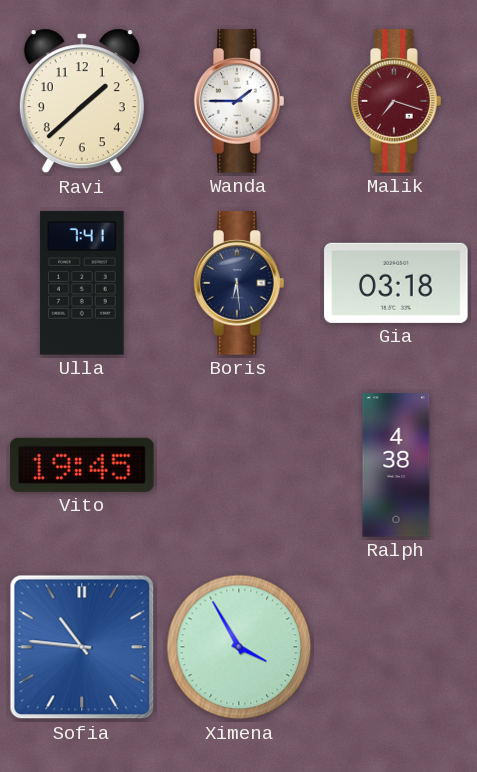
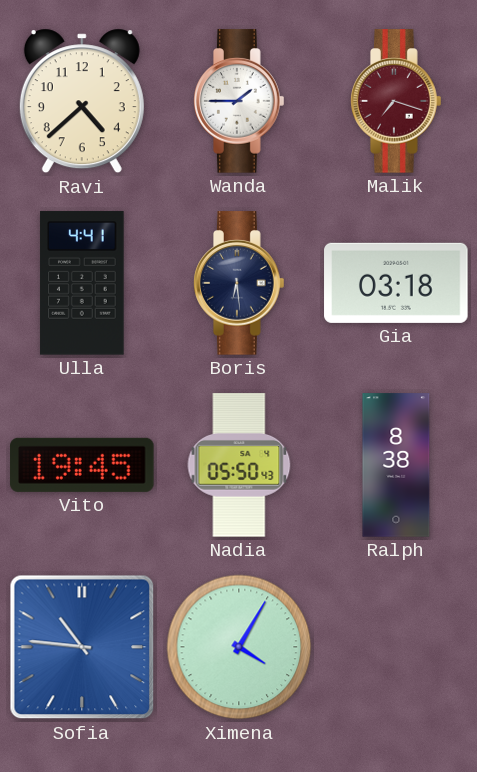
Ravi: 1:38 -> 4:38
Ulla: 7:41 -> 4:41
Nadia: none -> 05:50
Ralph: 4:38 -> 8:38
Ximena: 3:55 -> 4:05
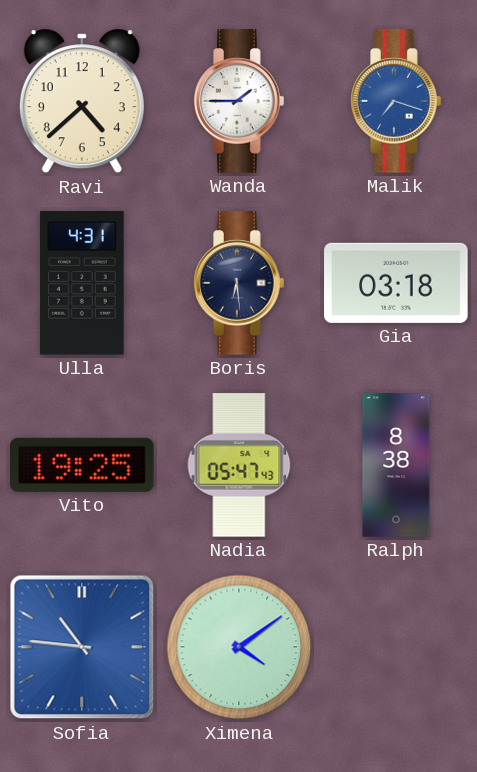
Malik dial: burgundy -> blue
Ulla: 4:41 -> 4:31
Vito: 19:45 -> 19:25
Nadia: 05:50 -> 05:47
Ximena: 4:05 -> 4:09
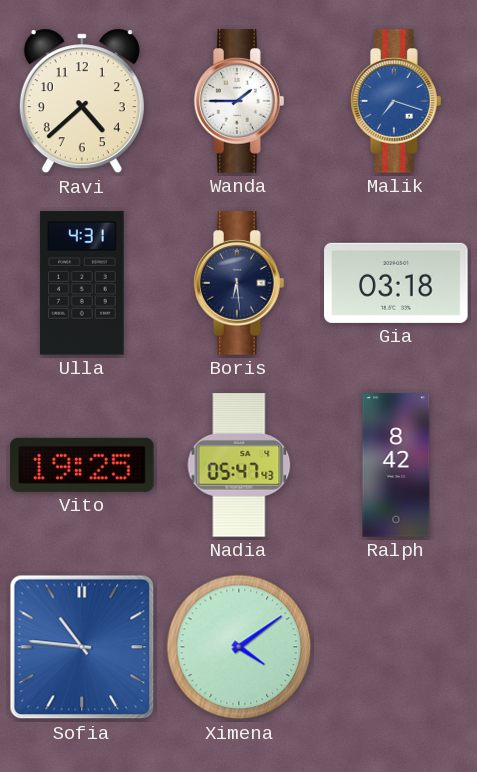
Ralph: 8:38 -> 8:42
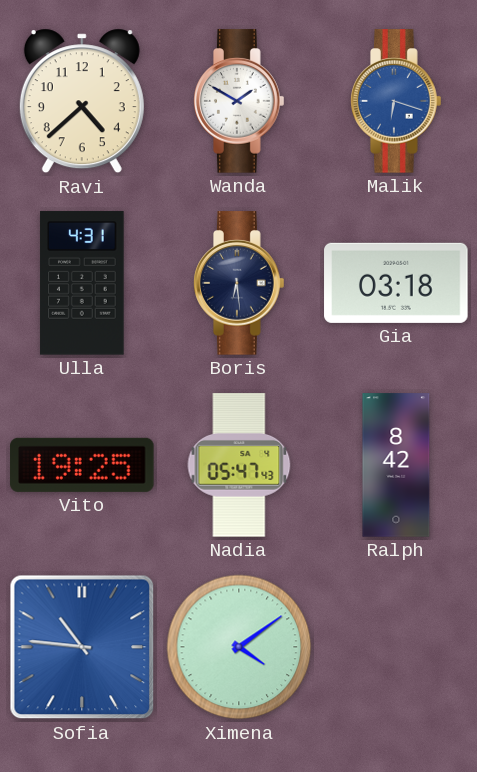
Wanda: 1:45 -> 1:50
Malik: 7:18 -> 6:18
